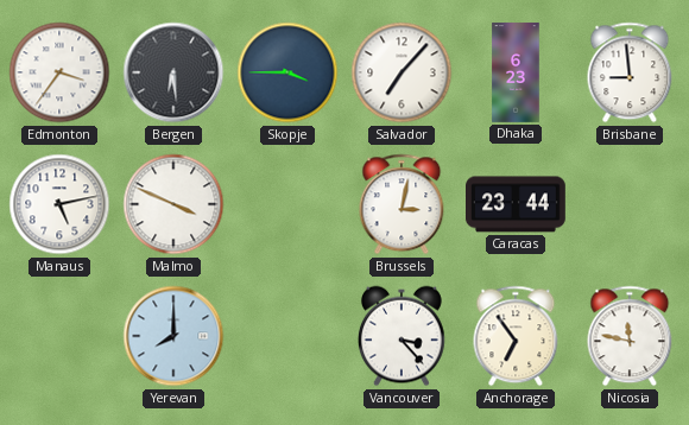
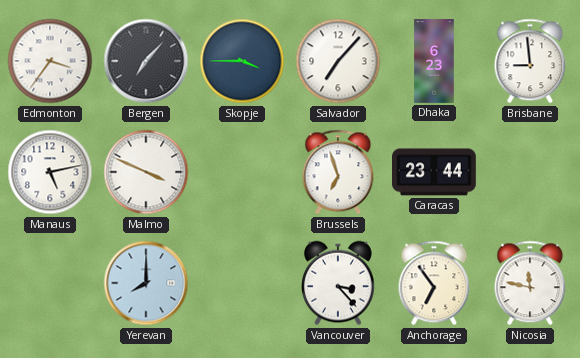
Bergen: 6:29 -> 7:07
Brussels: 3:02 -> 6:57
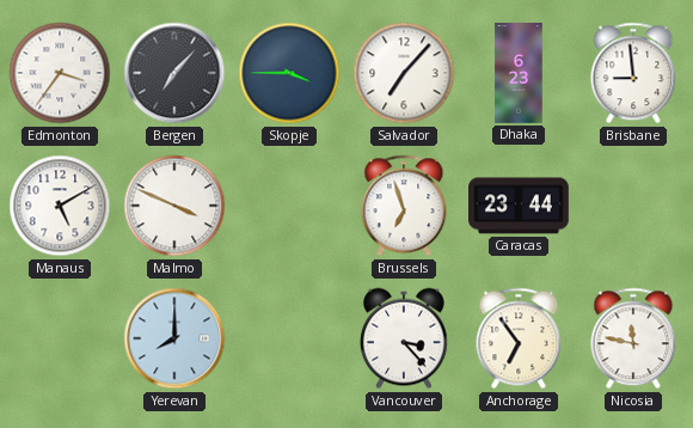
Manaus: 5:13 -> 5:10
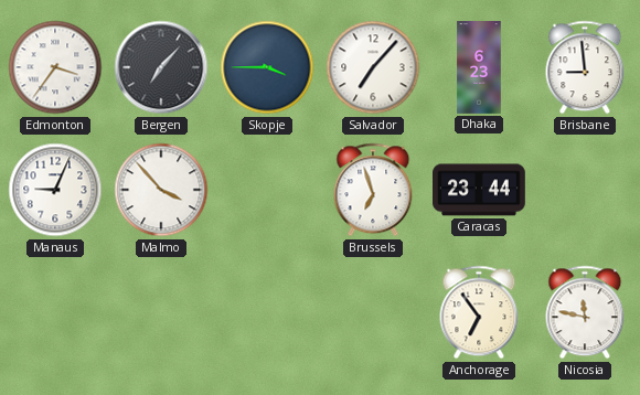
Manaus: 5:10 -> 9:04
Malmo: 3:49 -> 3:53
Yerevan: 8:00 -> none
Vancouver: 3:23 -> none
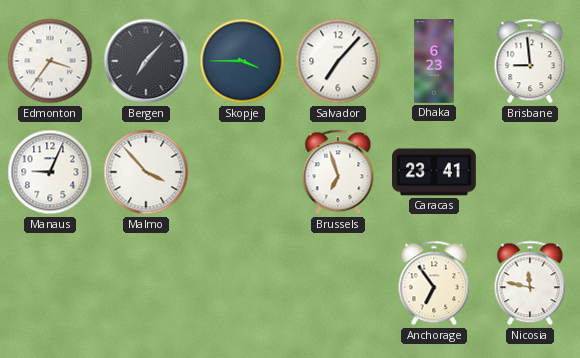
Caracas: 23:44 -> 23:41
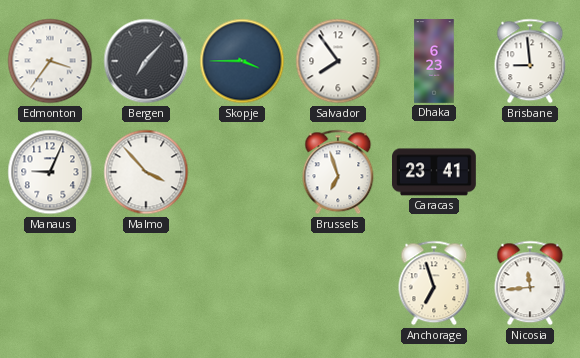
Salvador: 7:07 -> 7:54
Anchorage: 6:54 -> 6:57
Nicosia: 11:47 -> 11:44
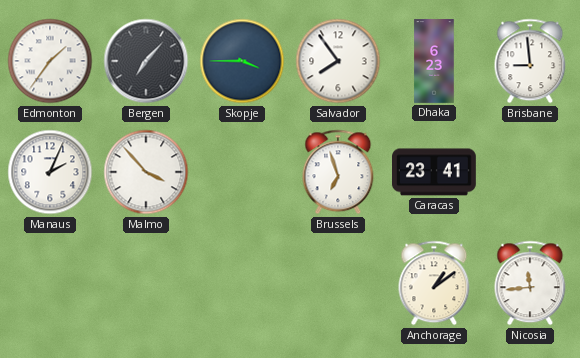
Edmonton: 3:36 -> 1:36
Manaus: 9:04 -> 2:04
Anchorage: 6:57 -> 1:09
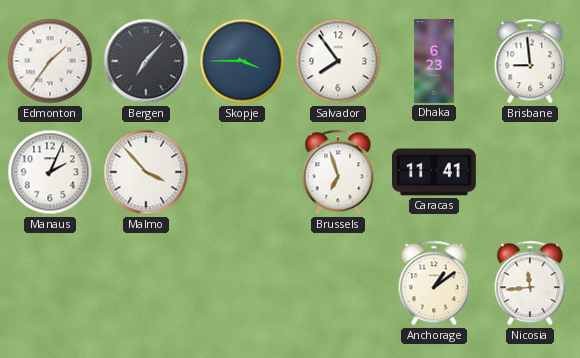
Caracas: 23:41 -> 11:41
